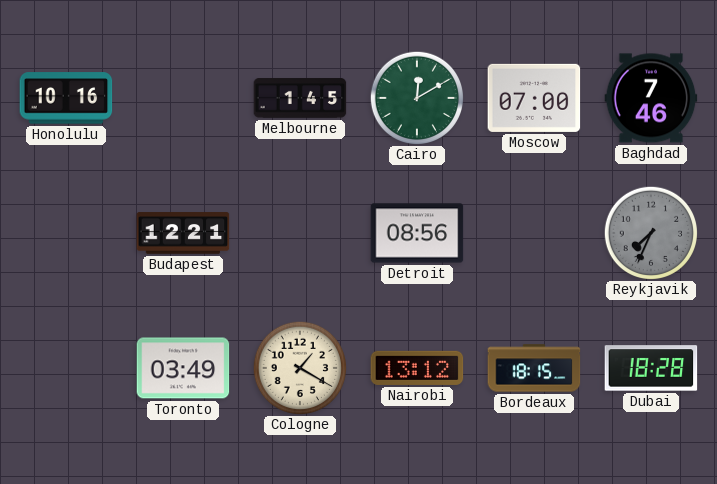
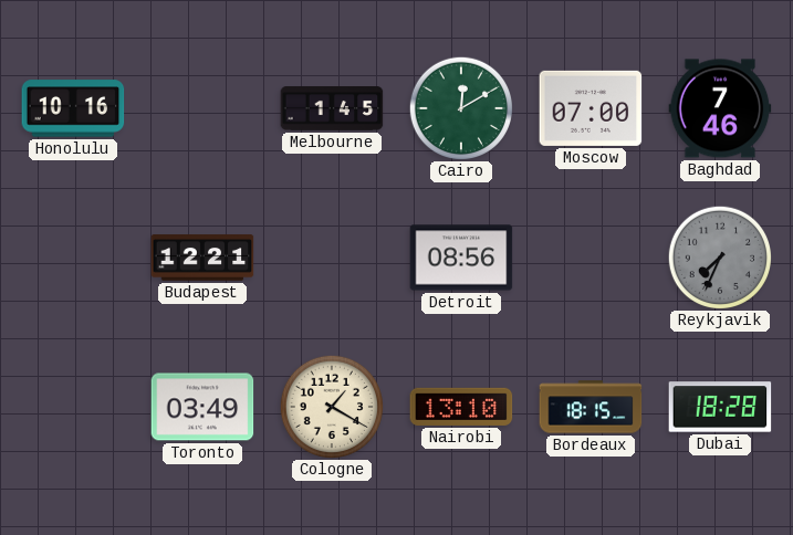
Nairobi: 13:12 -> 13:10
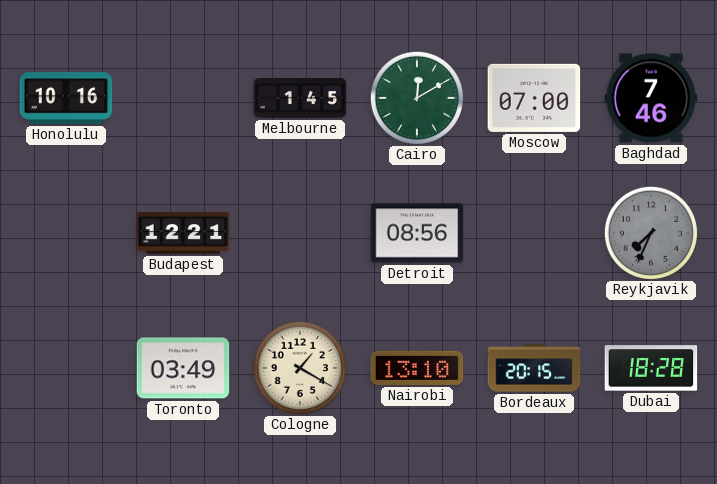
Bordeaux: 18:15 -> 20:15
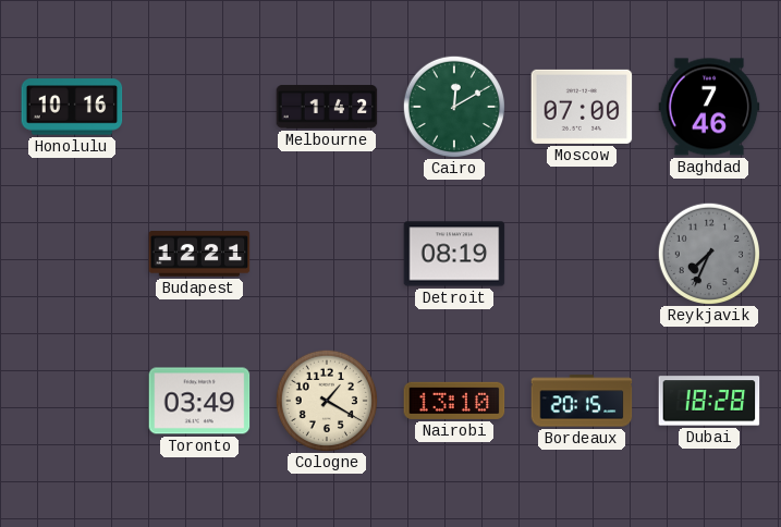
Melbourne: 1:45 -> 1:42
Detroit: 08:56 -> 08:19
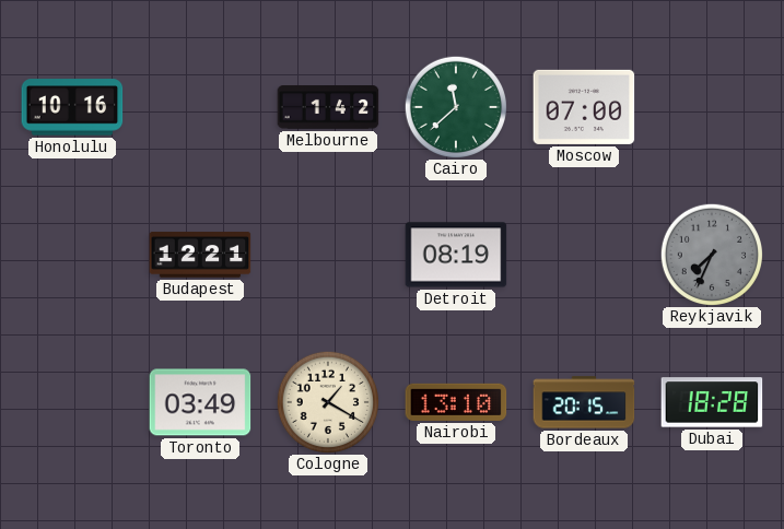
Cairo: 12:10 -> 11:38
Baghdad: 7:46 -> none
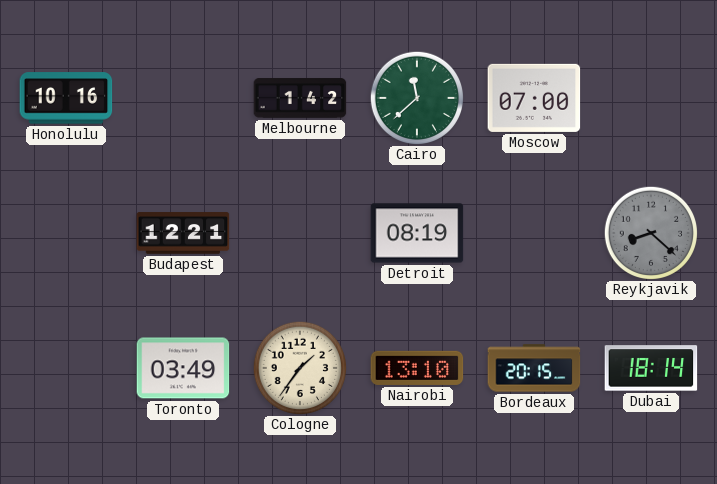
Reykjavik: 7:34 -> 8:22
Cologne: 1:20 -> 1:36
Dubai: 18:28 -> 18:14
